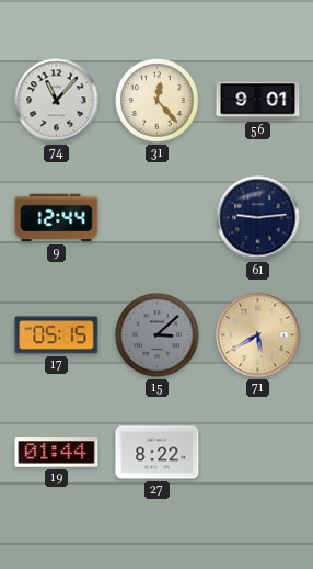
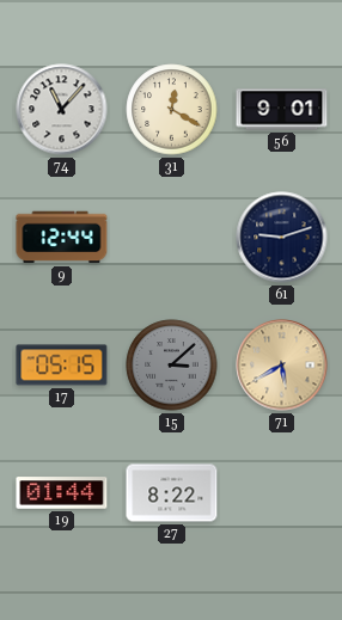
31: 12:23 -> 12:20
61: 9:14 -> 9:12
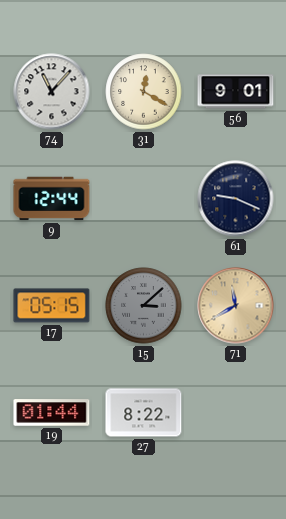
61: 9:12 -> 9:19
71: 5:40 -> 11:40
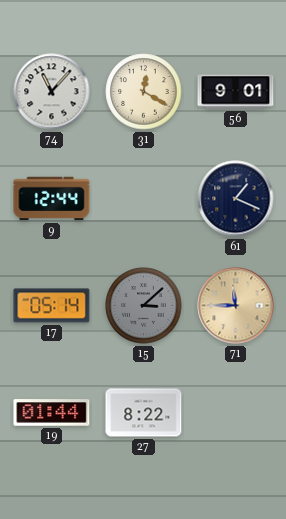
61: 9:19 -> 1:19
17: 05:15 -> 05:14
71: 11:40 -> 11:45
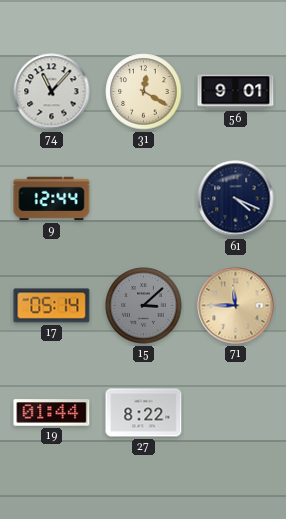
61: 1:19 -> 4:19
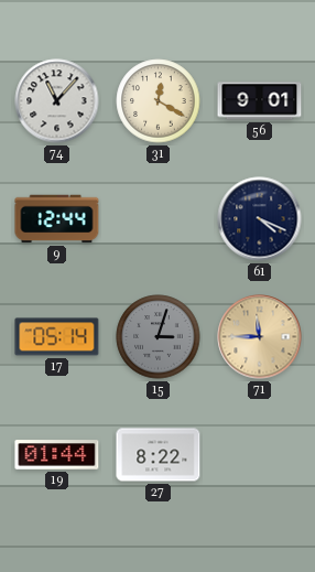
15: 3:08 -> 3:03
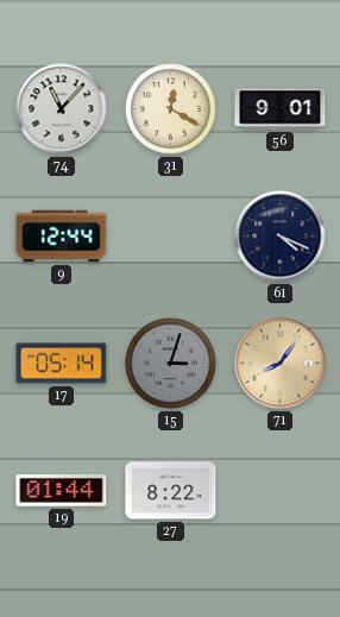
71: 11:45 -> 8:06
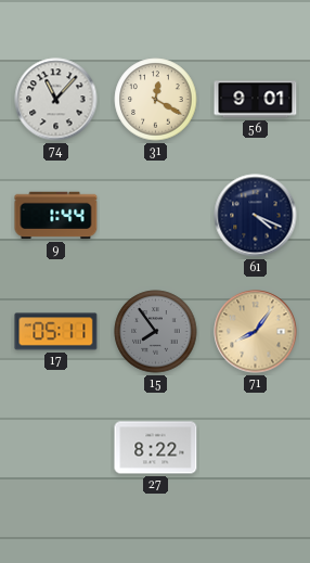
9: 12:44 -> 1:44
17: 05:14 -> 05:11
15: 3:03 -> 7:54
19: 01:44 -> none
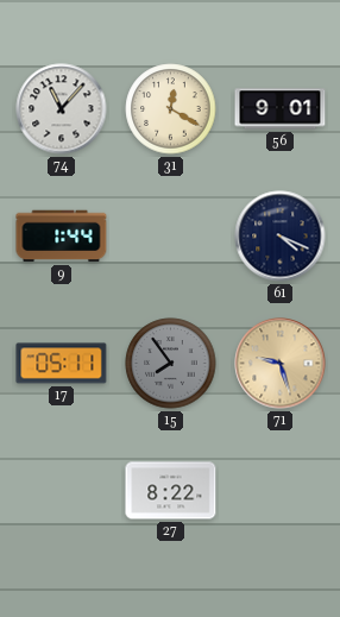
71: 8:06 -> 9:27
